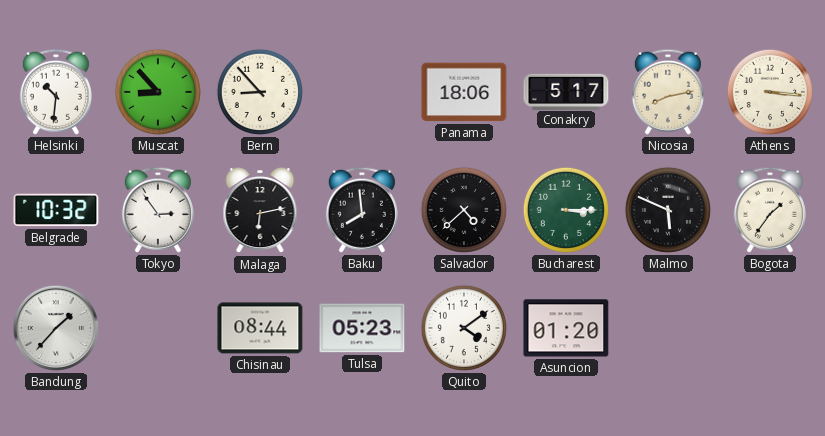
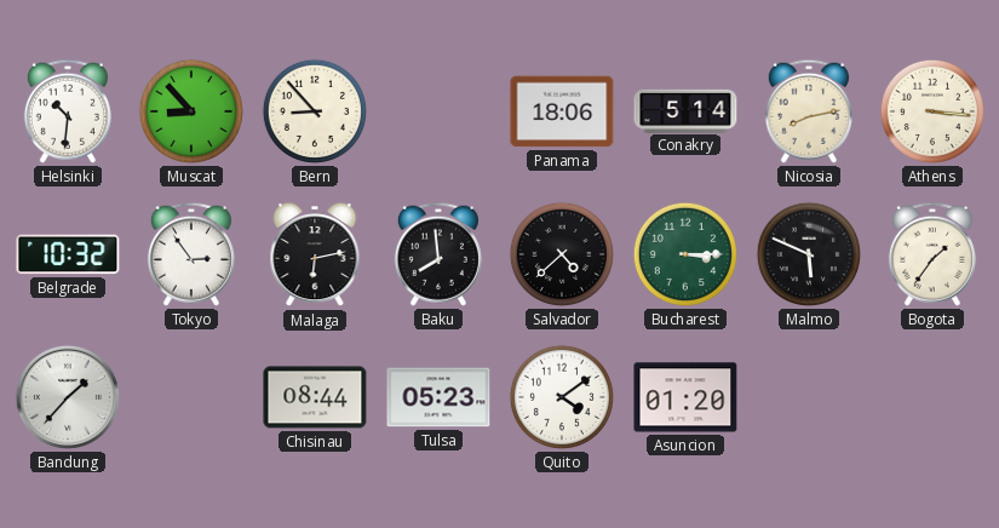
Conakry: 5:17 -> 5:14
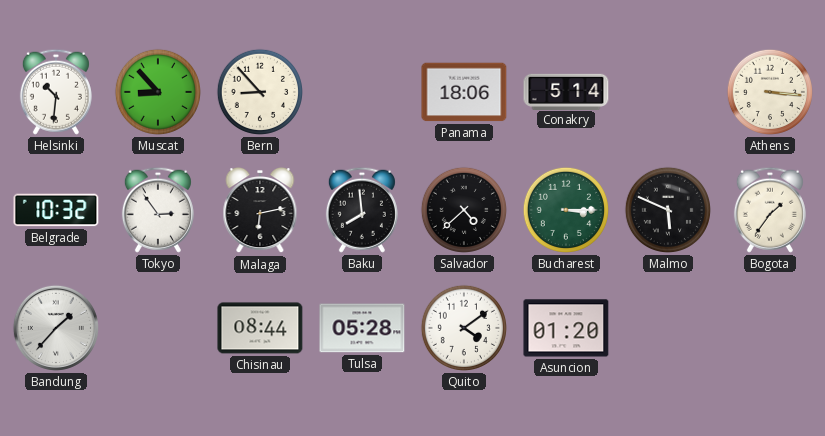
Nicosia: 8:13 -> none
Tulsa: 05:23 -> 05:28
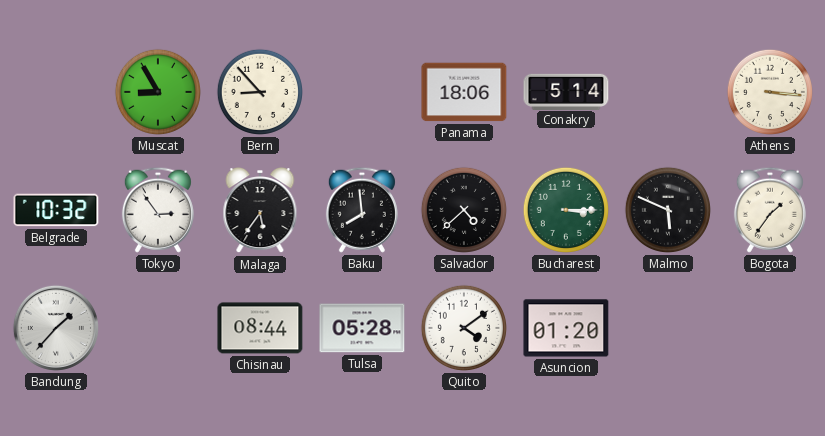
Helsinki: 10:31 -> none
Muscat: 8:53 -> 8:55
Malaga: 6:13 -> 5:36
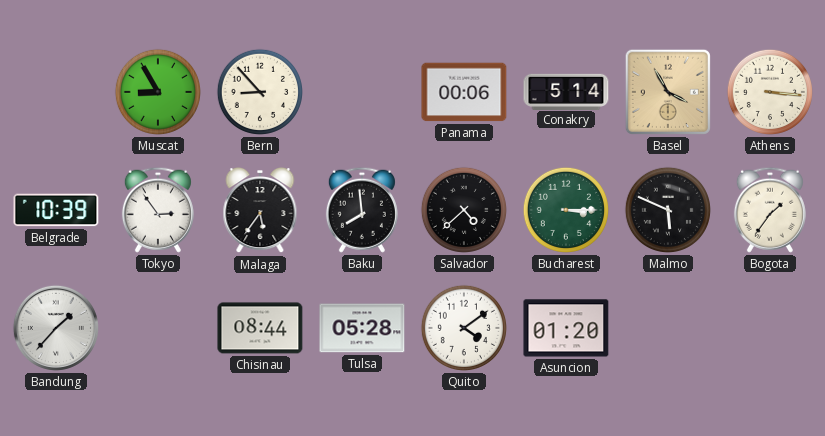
Panama: 18:06 -> 00:06
Basel: none -> 3:55
Belgrade: 10:32 -> 10:39
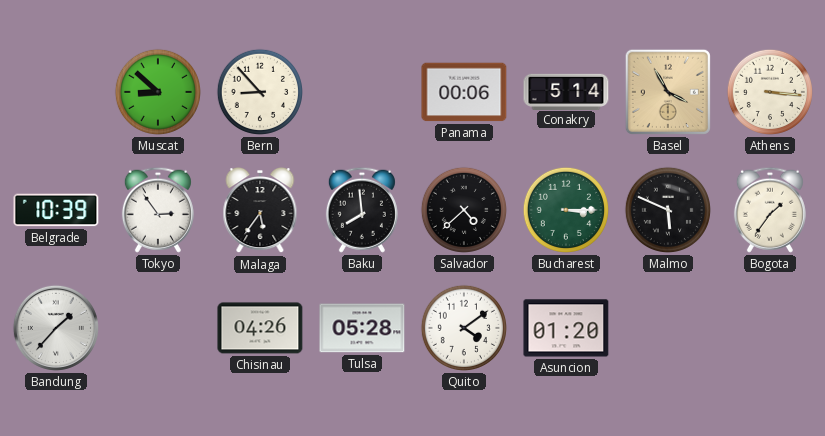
Muscat: 8:55 -> 8:52
Chisinau: 08:44 -> 04:26
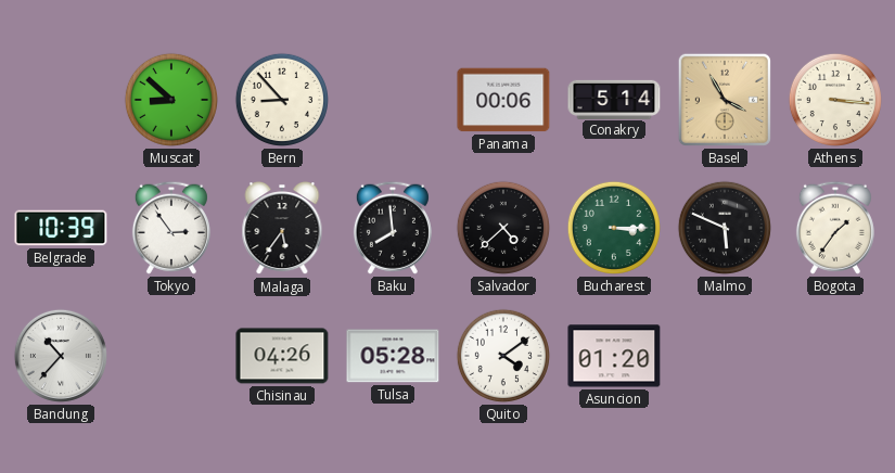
Bandung: 1:37 -> 10:37
